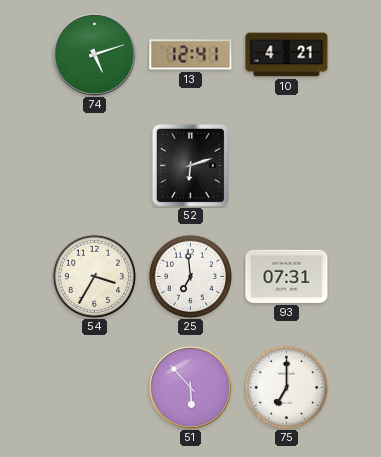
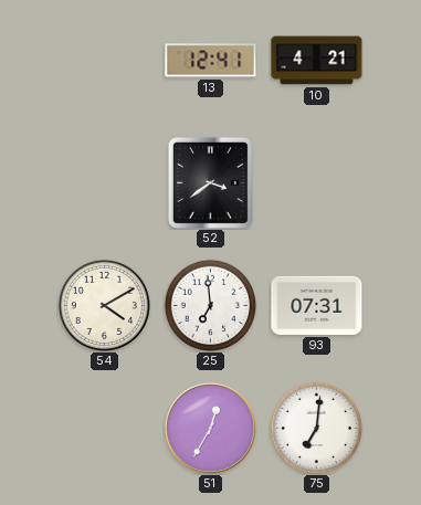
74: 5:12 -> none
52: 6:12 -> 3:39
54: 3:35 -> 4:10
51: 5:53 -> 12:35
75: 7:00 -> 7:01
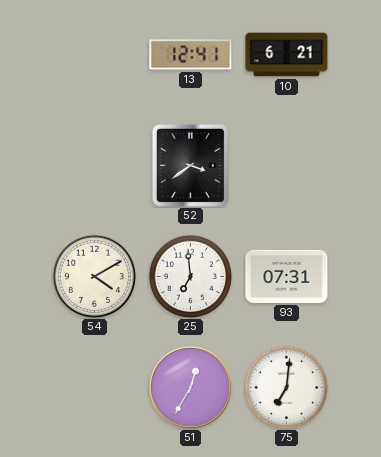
10: 4:21 -> 6:21
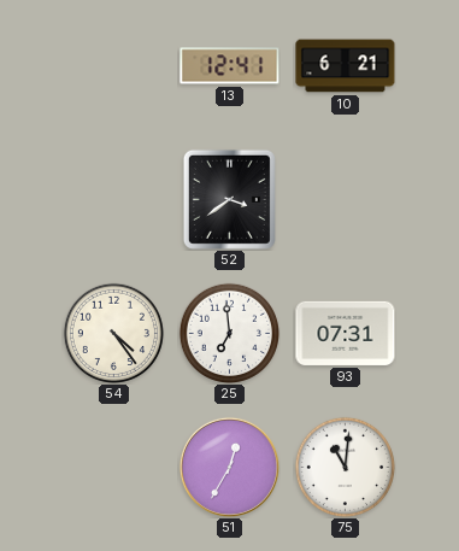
54: 4:10 -> 4:24
75: 7:01 -> 11:01
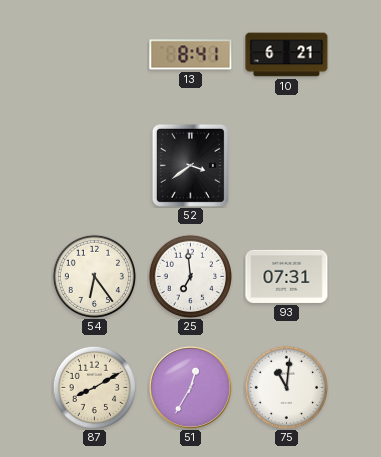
13: 12:41 -> 8:41
54: 4:24 -> 6:24
87: none -> 8:10
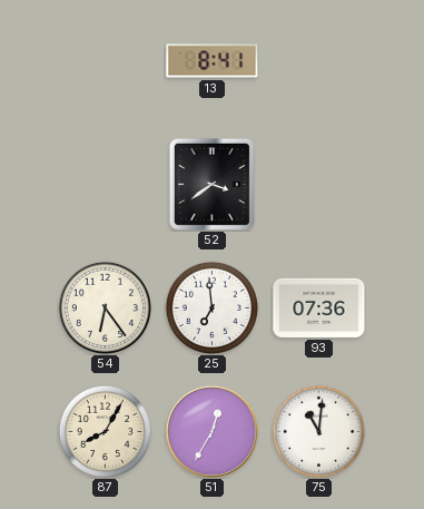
10: 6:21 -> none
93: 07:31 -> 07:36
87: 8:10 -> 8:05
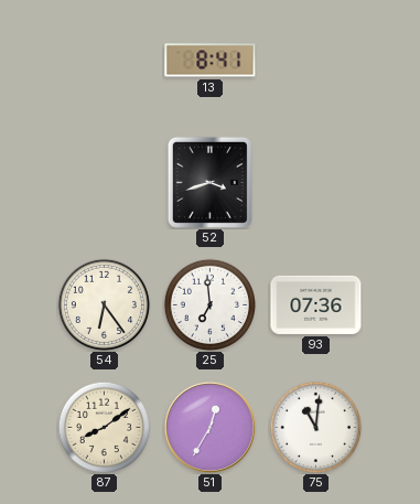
52: 3:39 -> 3:42
87: 8:05 -> 8:09
